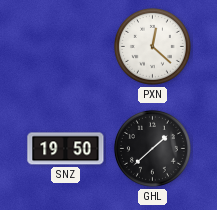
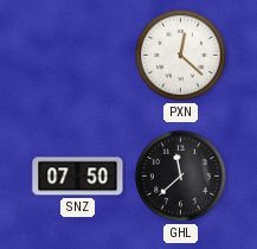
SNZ: 19:50 -> 07:50
GHL: 1:38 -> 11:38
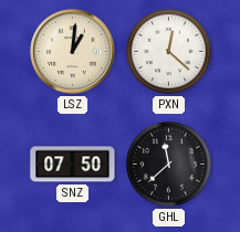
LSZ: none -> 1:01
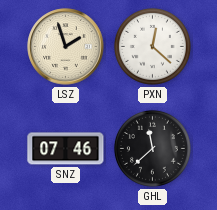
LSZ: 1:01 -> 1:57
SNZ: 07:50 -> 07:46
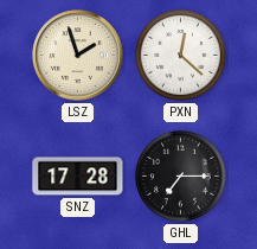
SNZ: 07:46 -> 17:28
GHL: 11:38 -> 7:15
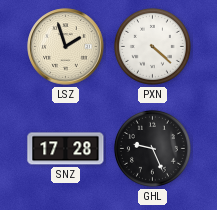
PXN: 12:22 -> 4:22
GHL: 7:15 -> 9:26
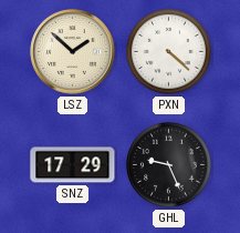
LSZ: 1:57 -> 1:52
SNZ: 17:28 -> 17:29
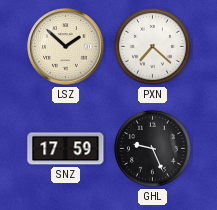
PXN: 4:22 -> 7:22
SNZ: 17:29 -> 17:59
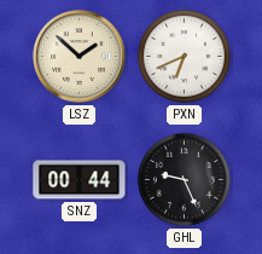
PXN: 7:22 -> 6:41
SNZ: 17:59 -> 00:44
